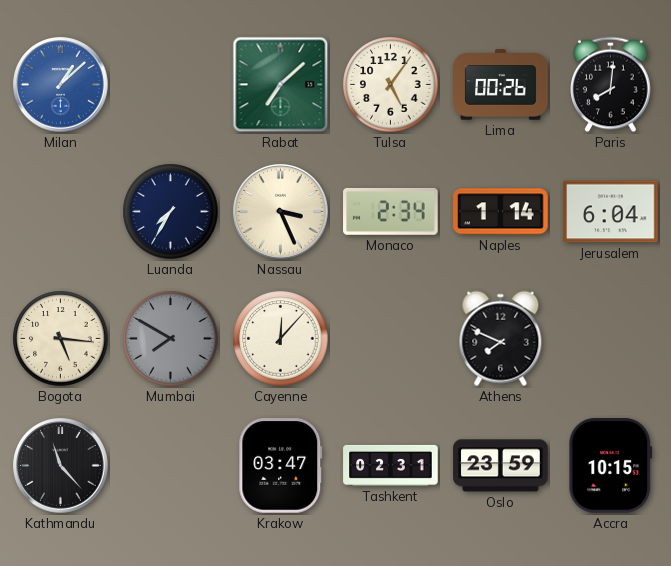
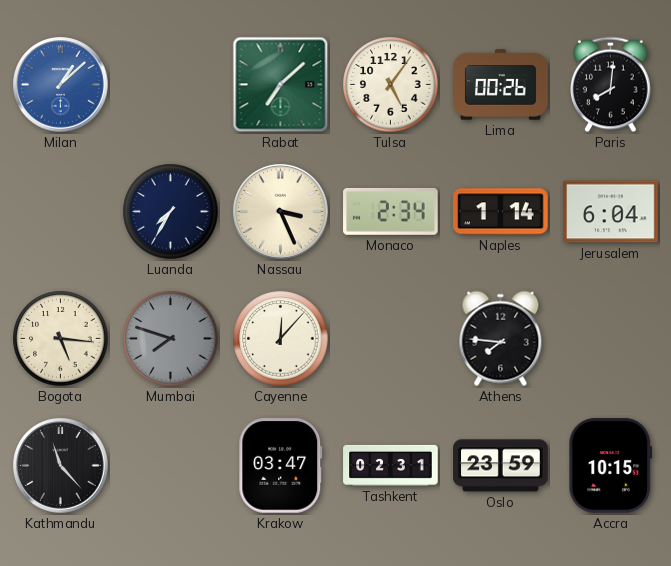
Mumbai: 7:50 -> 7:48
Athens: 7:49 -> 7:46
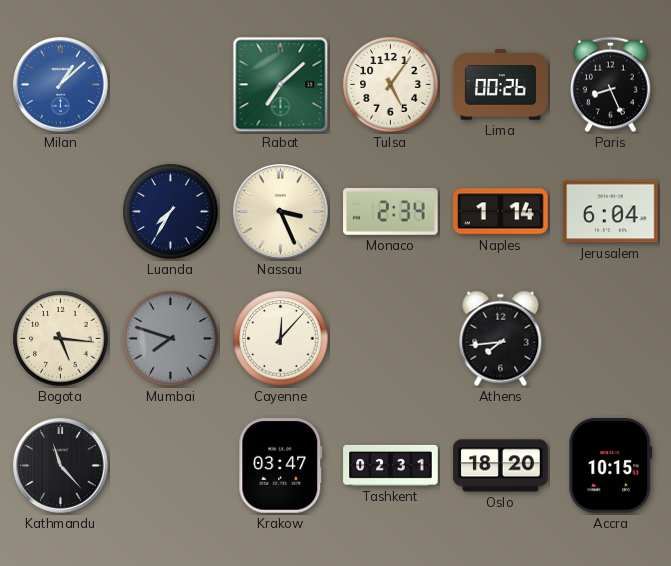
Paris: 8:01 -> 8:26
Athens: 7:46 -> 7:44
Oslo: 23:59 -> 18:20
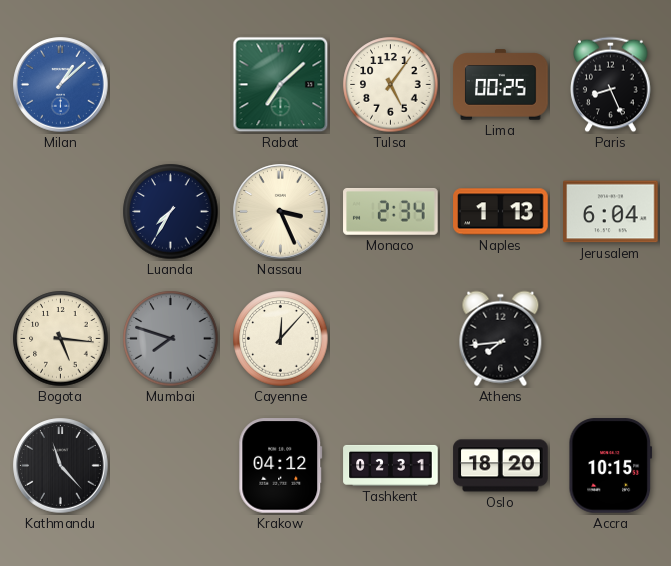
Lima: 00:26 -> 00:25
Naples: 1:14 -> 1:13
Krakow: 03:47 -> 04:12
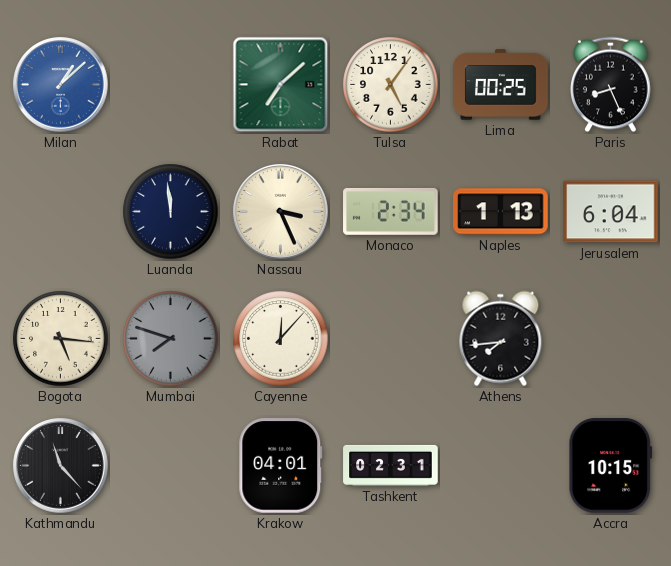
Luanda: 7:35 -> 11:59
Krakow: 04:12 -> 04:01
Oslo: 18:20 -> none
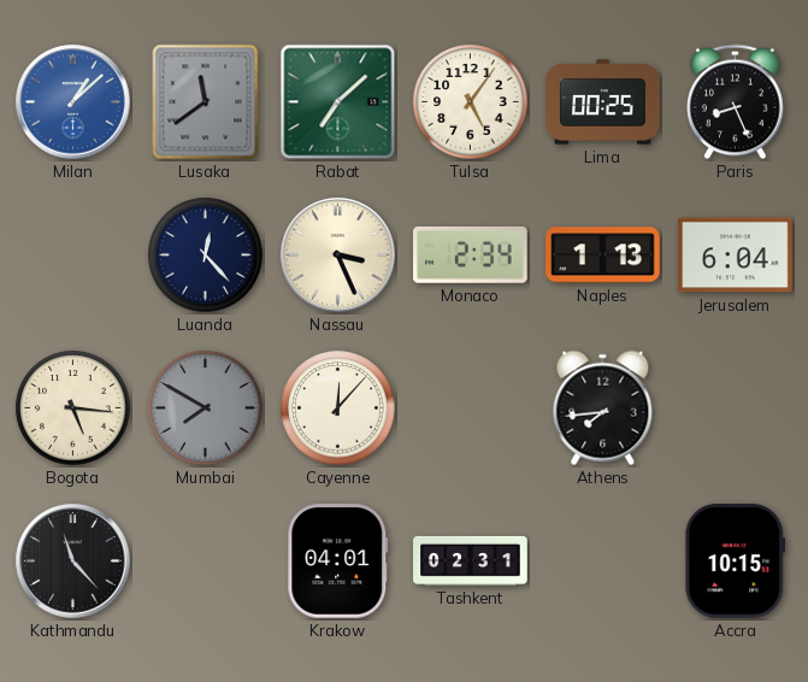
Lusaka: none -> 11:39
Luanda: 11:59 -> 12:23
Mumbai: 7:48 -> 7:50
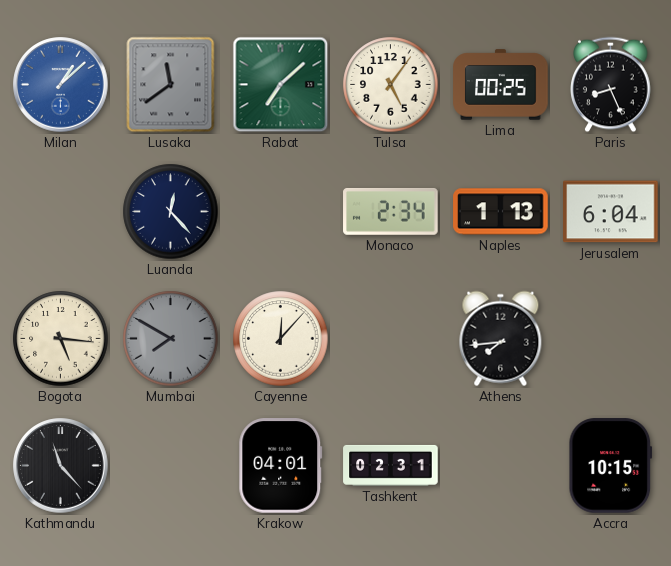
Nassau: 3:26 -> none
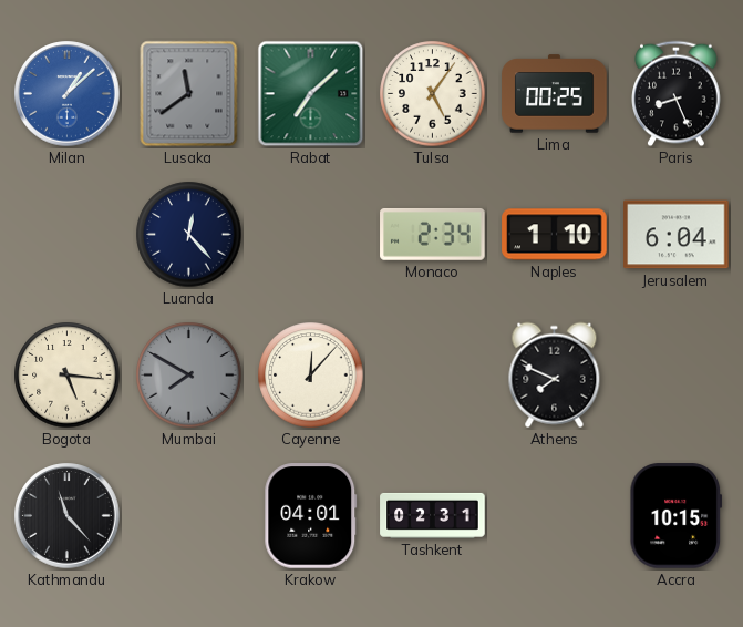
Naples: 1:13 -> 1:10
Athens: 7:44 -> 7:49
